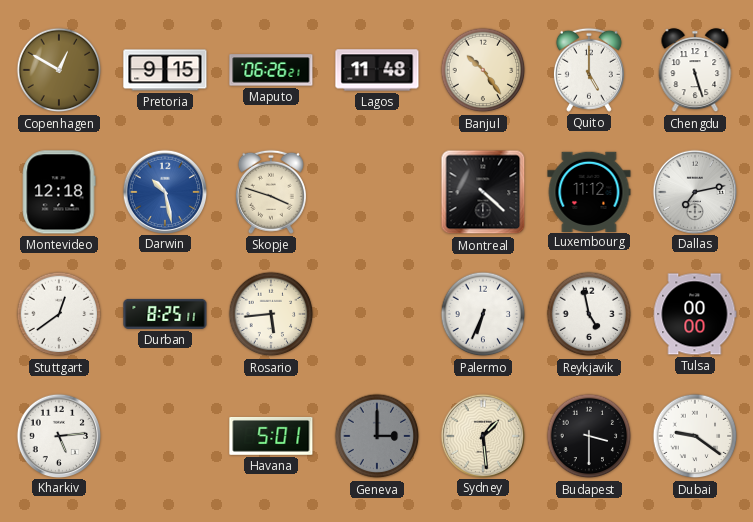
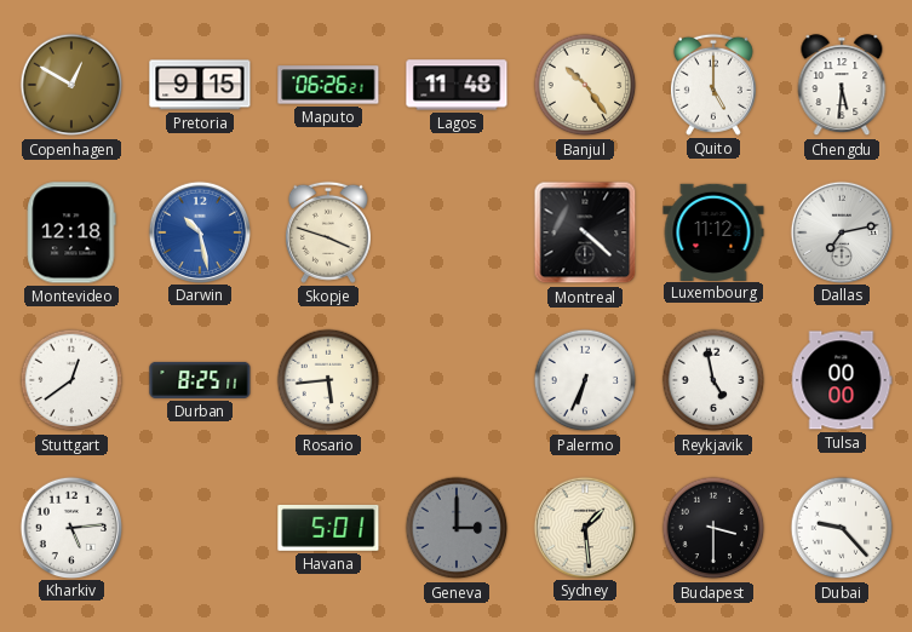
Chengdu: 5:27 -> 5:31
Dubai: 9:21 -> 9:23
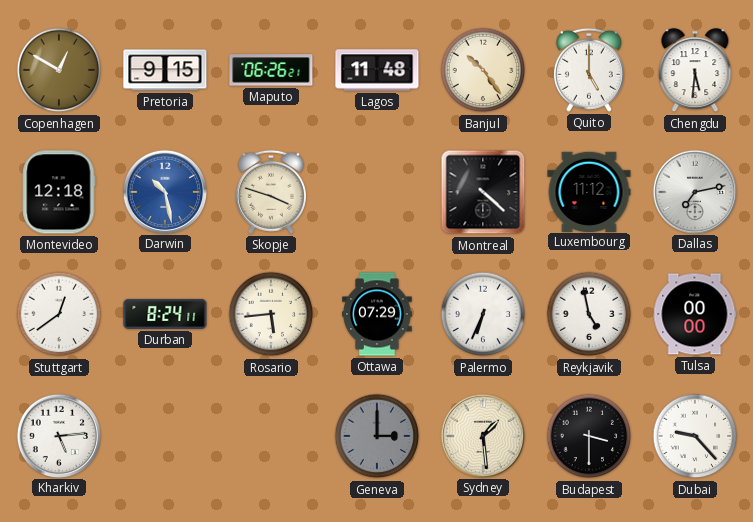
Durban: 8:25 -> 8:24
Ottawa: none -> 07:29
Havana: 5:01 -> none
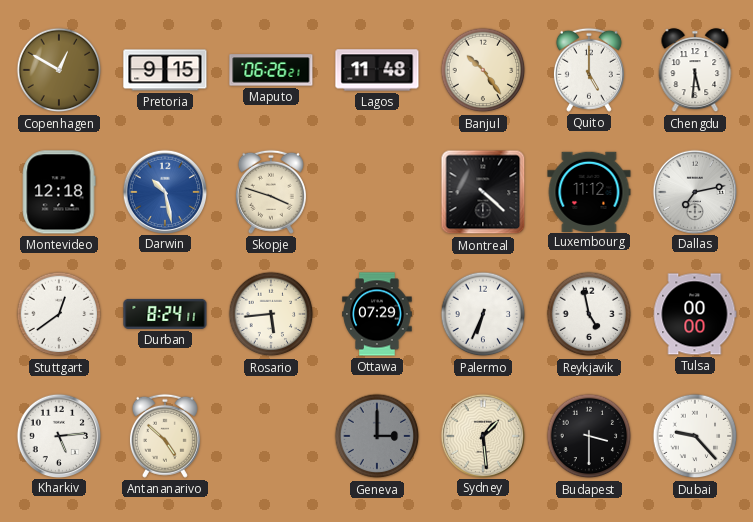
Antananarivo: none -> 4:52
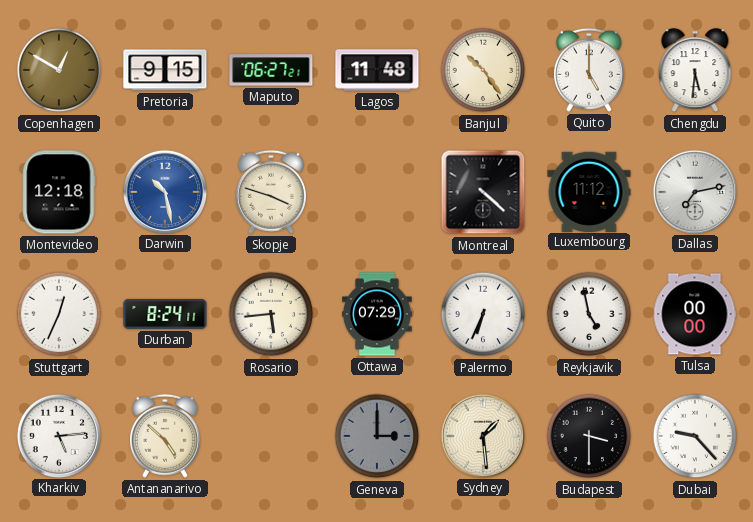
Maputo: 06:26 -> 06:27
Stuttgart: 12:39 -> 12:34
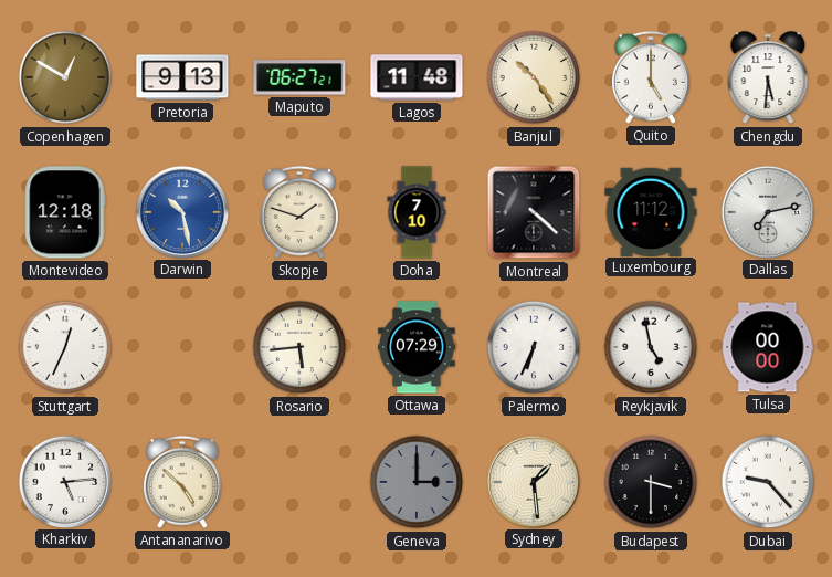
Pretoria: 9:15 -> 9:13
Skopje: 3:48 -> 1:48
Doha: none -> 7:10
Durban: 8:24 -> none
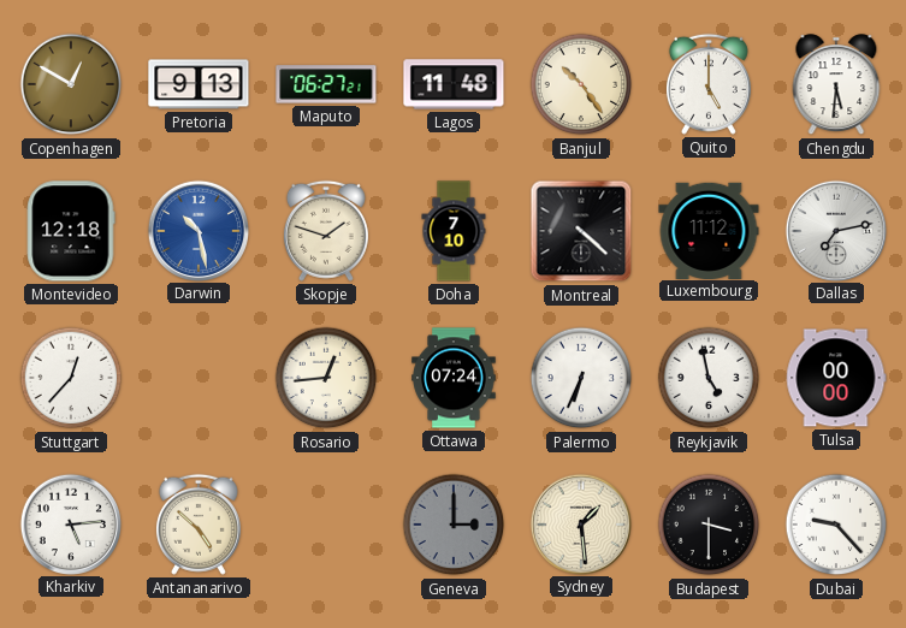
Stuttgart: 12:34 -> 12:37
Rosario: 5:44 -> 12:44
Ottawa: 07:29 -> 07:24
